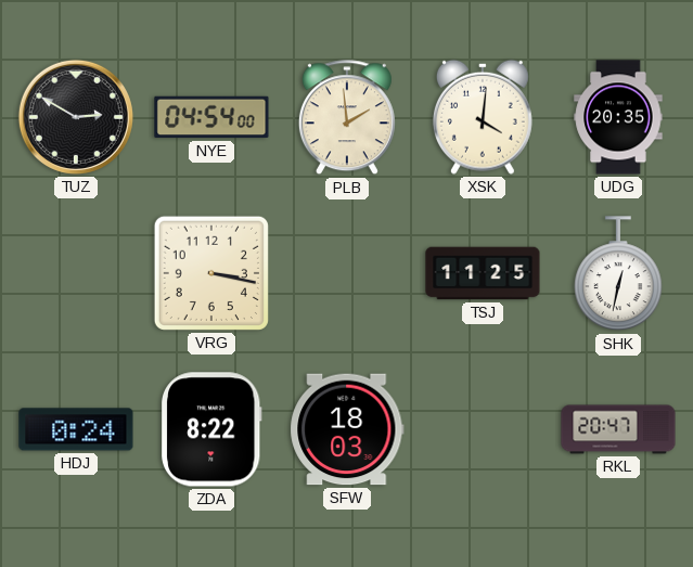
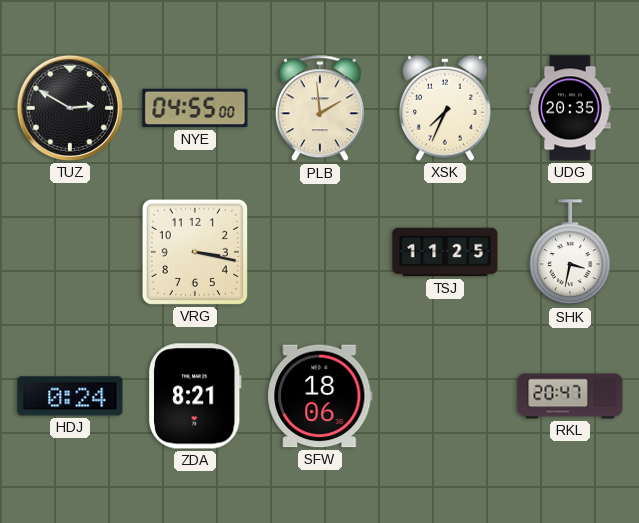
NYE: 04:54 -> 04:55
XSK: 4:01 -> 7:34
SHK: 12:32 -> 3:32
ZDA: 8:22 -> 8:21
SFW: 18:03 -> 18:06
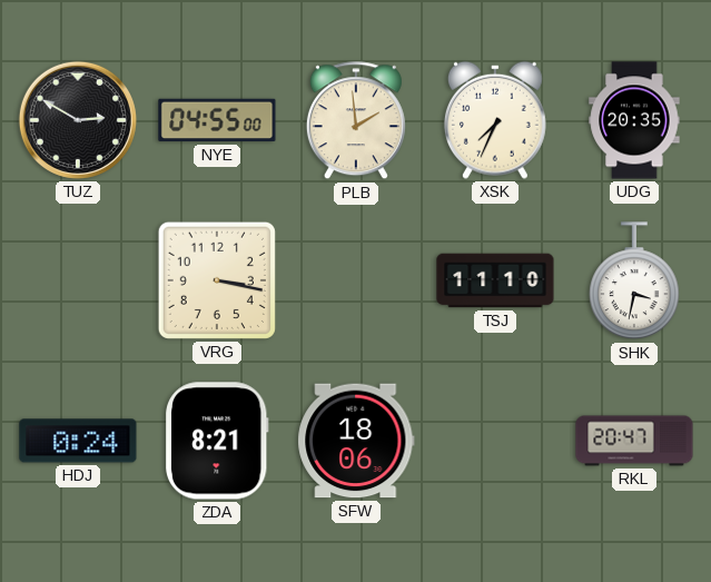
TSJ: 11:25 -> 11:10
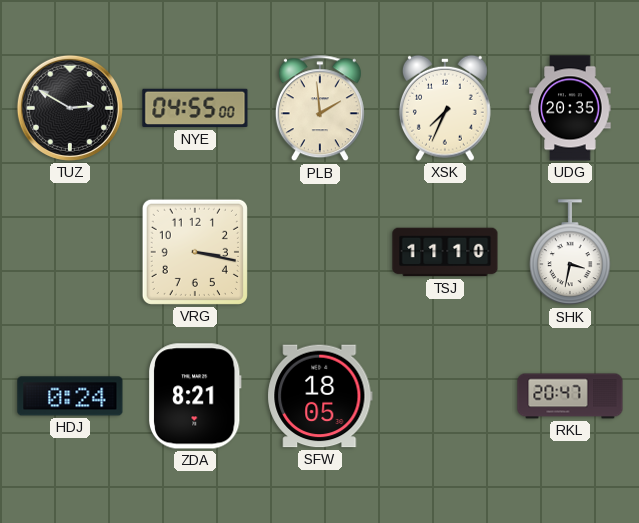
SFW: 18:06 -> 18:05
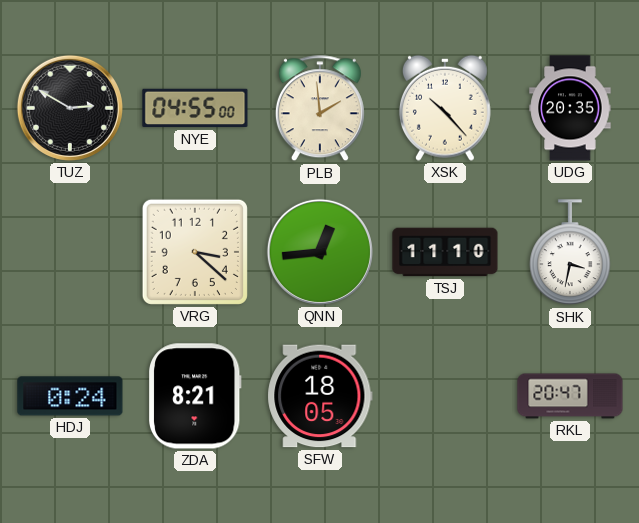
XSK: 7:34 -> 10:23
VRG: 3:17 -> 3:22
QNN: none -> 12:44
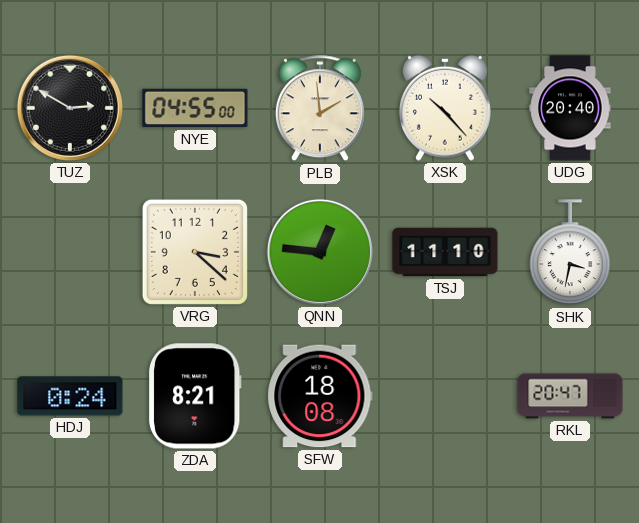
UDG: 20:35 -> 20:40
QNN: 12:44 -> 12:46
SFW: 18:05 -> 18:08
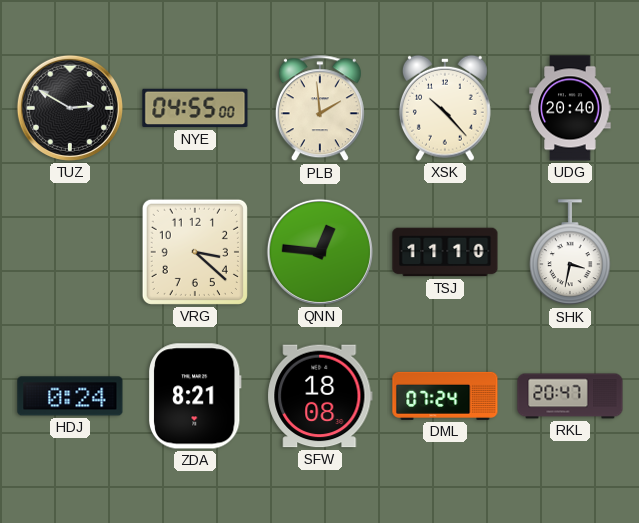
DML: none -> 07:24
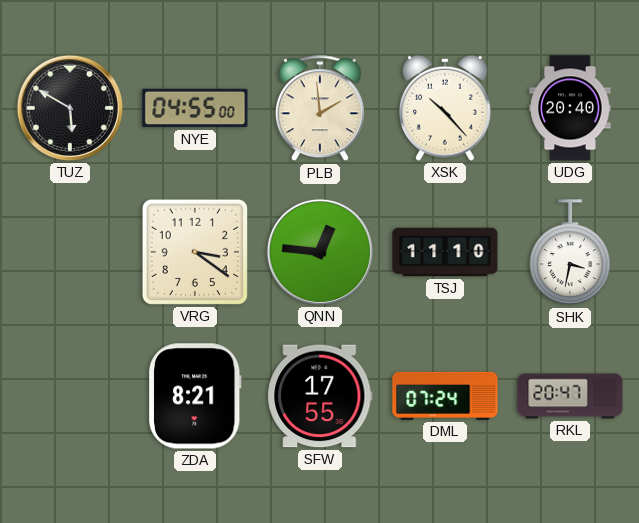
TUZ: 2:50 -> 5:50
VRG: 3:22 -> 3:21
HDJ: 0:24 -> none
SFW: 18:08 -> 17:55
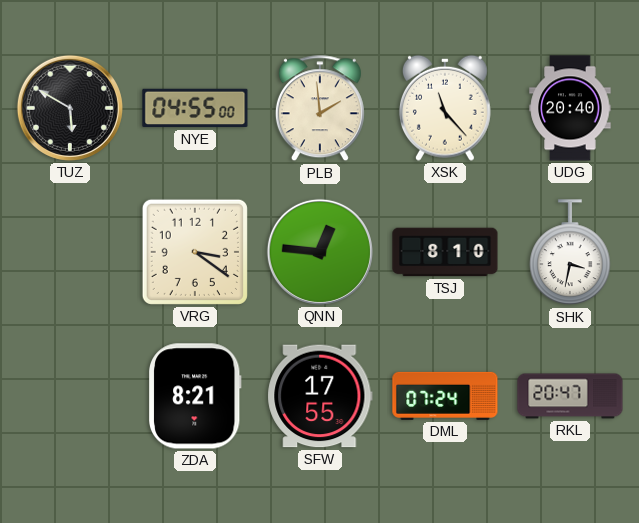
XSK: 10:23 -> 11:23
TSJ: 11:10 -> 8:10
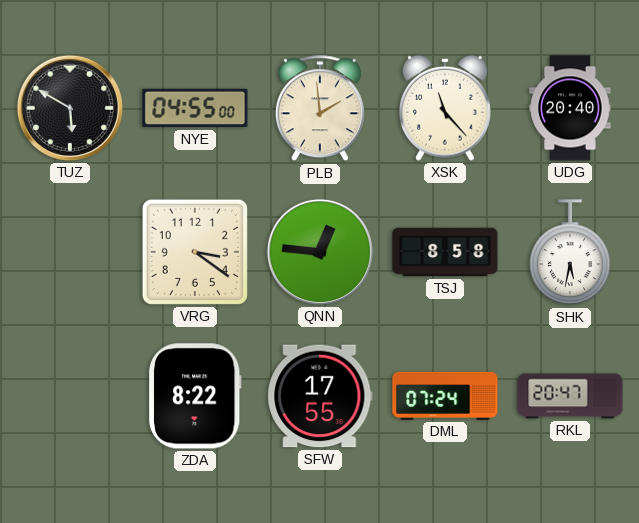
TSJ: 8:10 -> 8:58
SHK: 3:32 -> 5:32
ZDA: 8:21 -> 8:22
